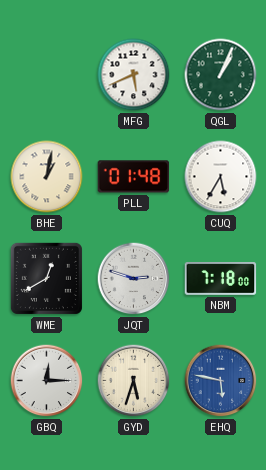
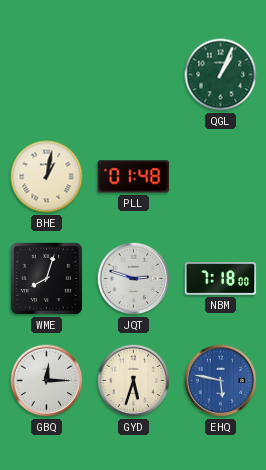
MFG: 5:41 -> none
CUQ: 5:35 -> none
WME: 12:40 -> 8:03
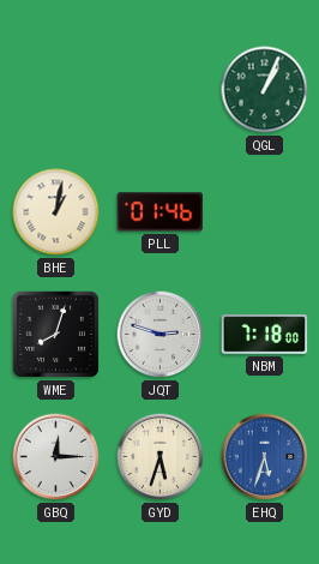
PLL: 01:48 -> 01:46
EHQ: 5:47 -> 5:33
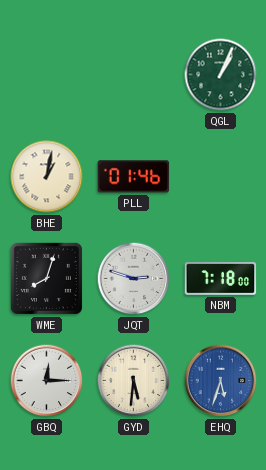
GYD: 5:33 -> 5:31
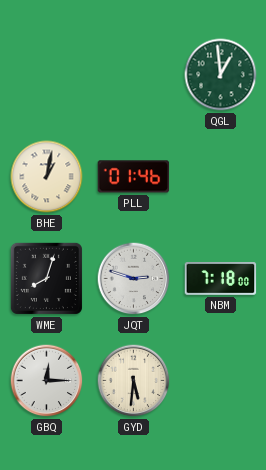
QGL: 1:04 -> 12:59
EHQ: 5:33 -> none
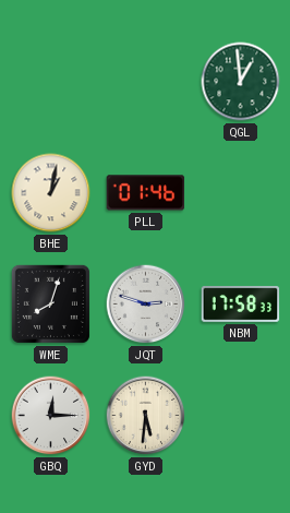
NBM: 7:18 -> 17:58
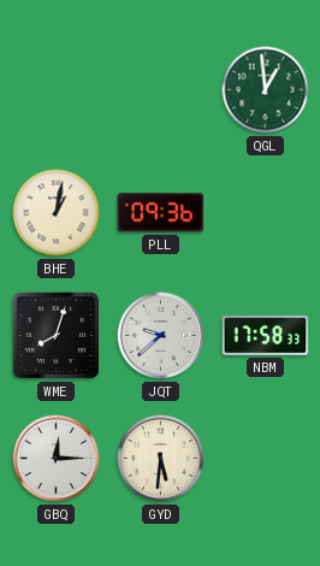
PLL: 01:46 -> 09:36
JQT: 2:48 -> 9:38
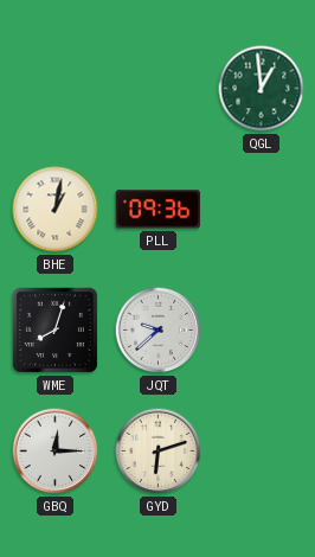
NBM: 17:58 -> none
GYD: 5:31 -> 6:12
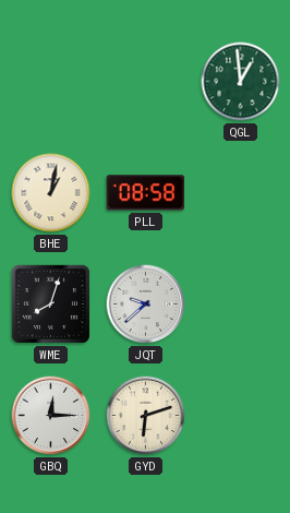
PLL: 09:36 -> 08:58
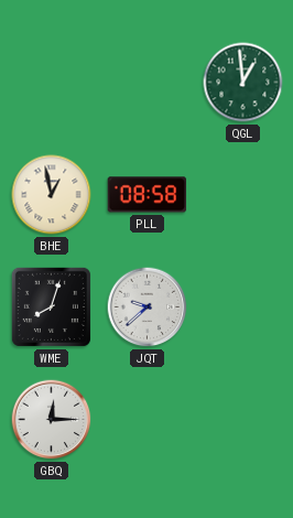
BHE: 1:02 -> 12:58
GYD: 6:12 -> none
